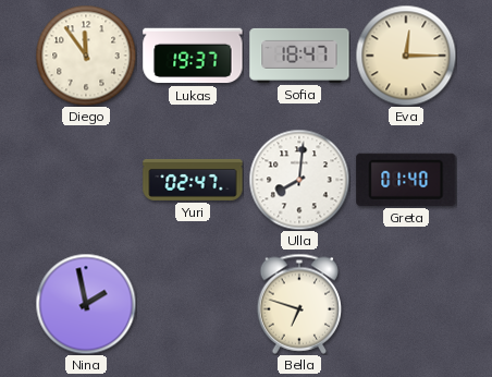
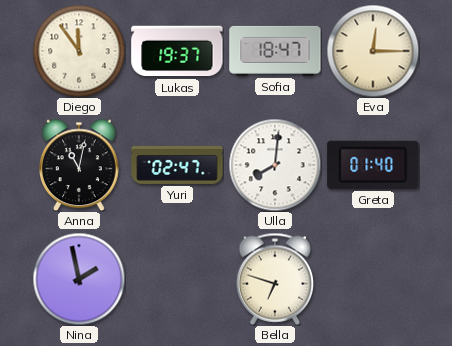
Anna: none -> 11:02
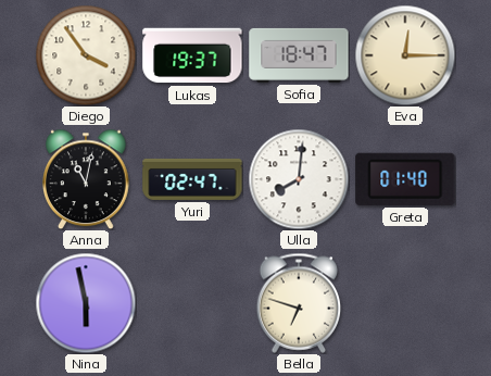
Diego: 11:54 -> 3:54
Nina: 1:58 -> 5:58
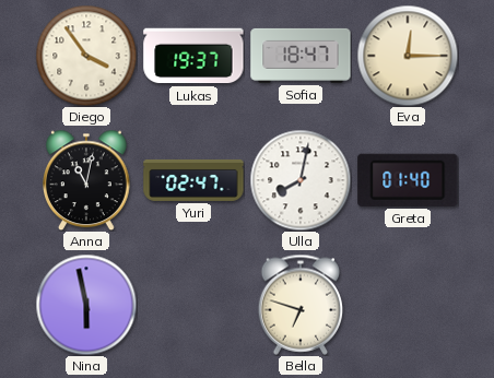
Ulla: 8:01 -> 8:02
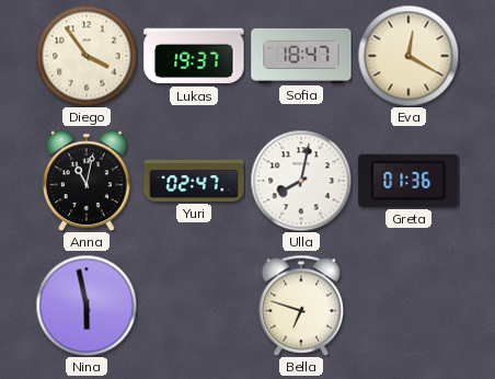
Eva: 12:15 -> 12:20
Greta: 01:40 -> 01:36
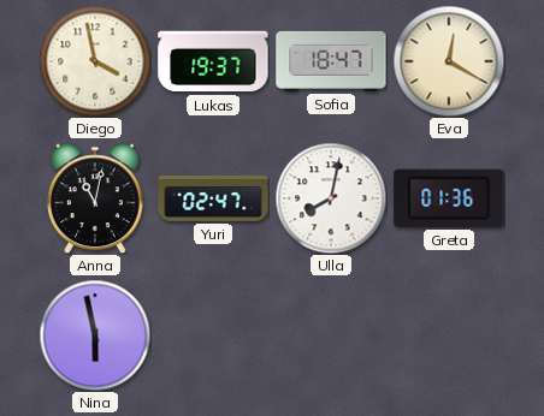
Diego: 3:54 -> 3:58
Bella: 6:48 -> none
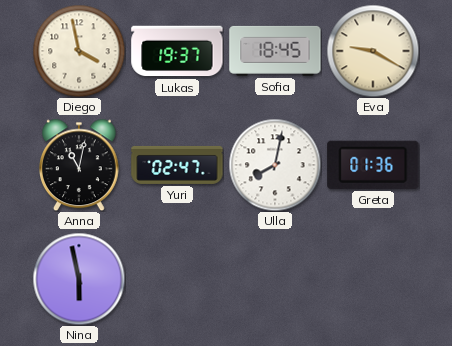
Sofia: 18:47 -> 18:45
Eva: 12:20 -> 9:20
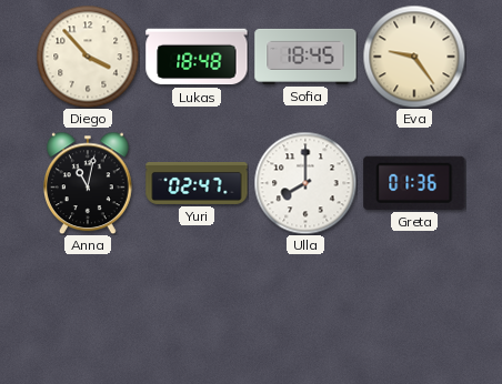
Diego: 3:58 -> 3:53
Lukas: 19:37 -> 18:48
Eva: 9:20 -> 9:24
Ulla: 8:02 -> 8:00
Nina: 5:58 -> none
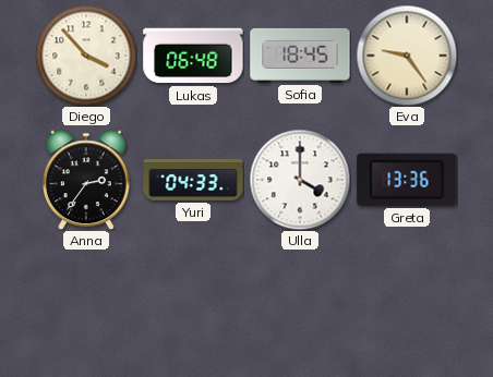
Lukas: 18:48 -> 06:48
Anna: 11:02 -> 2:36
Yuri: 02:47 -> 04:33
Ulla: 8:00 -> 4:00
Greta: 01:36 -> 13:36
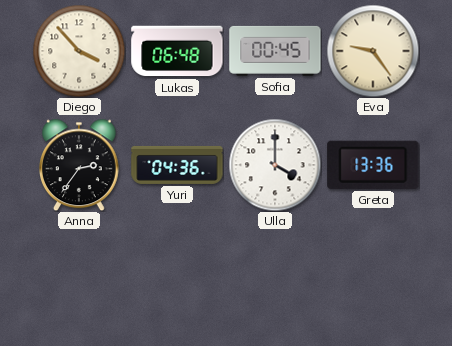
Sofia: 18:45 -> 00:45
Yuri: 04:33 -> 04:36
